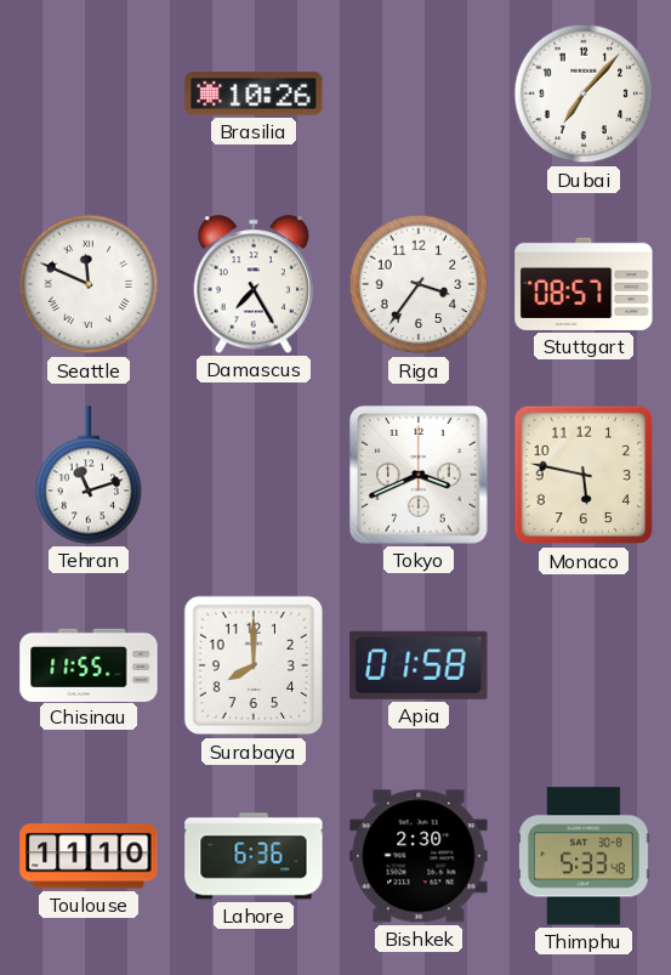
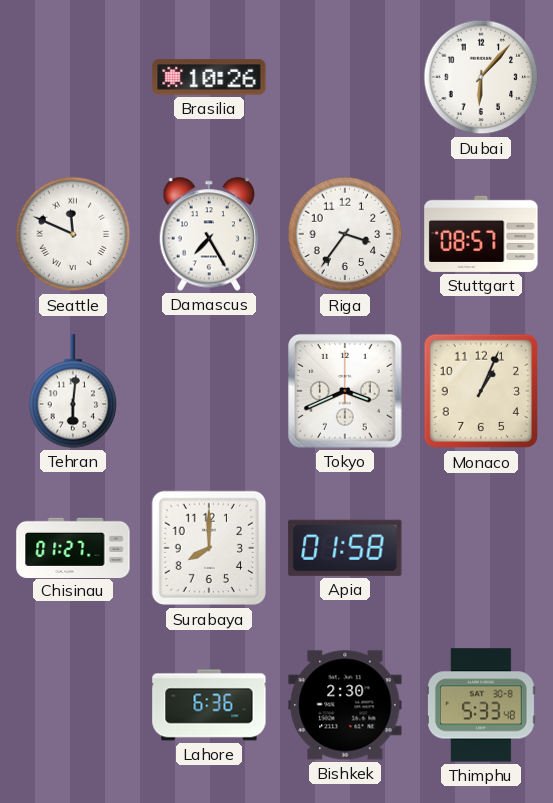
Dubai: 7:07 -> 6:07
Tehran: 11:12 -> 6:01
Monaco: 5:47 -> 1:04
Chisinau: 11:55 -> 01:27
Toulouse: 11:10 -> none
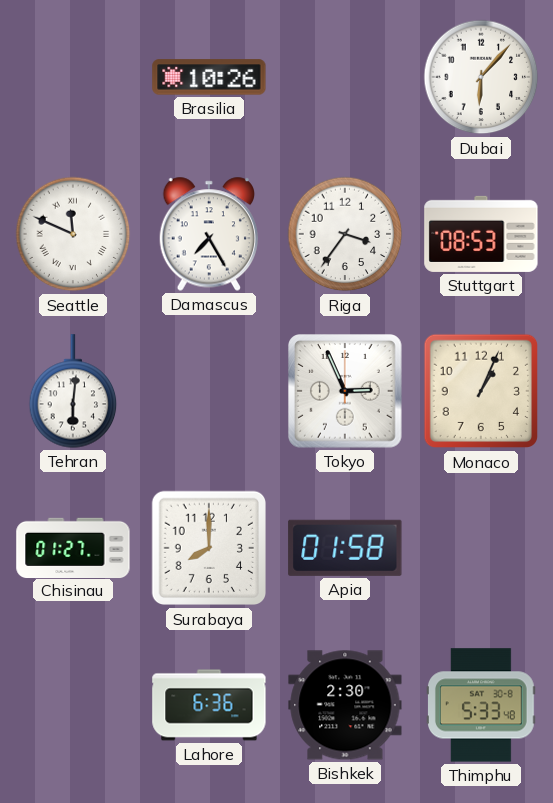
Stuttgart: 08:57 -> 08:53
Tokyo: 3:41 -> 2:56
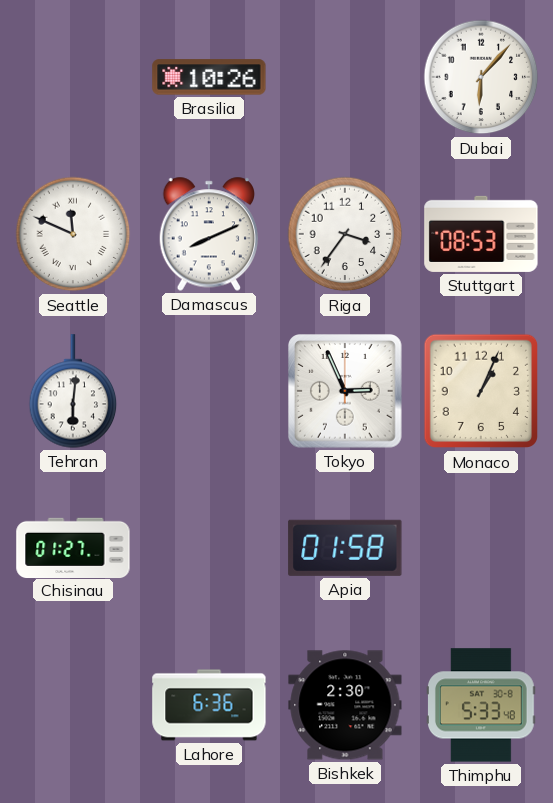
Damascus: 7:25 -> 8:11
Surabaya: 8:00 -> none
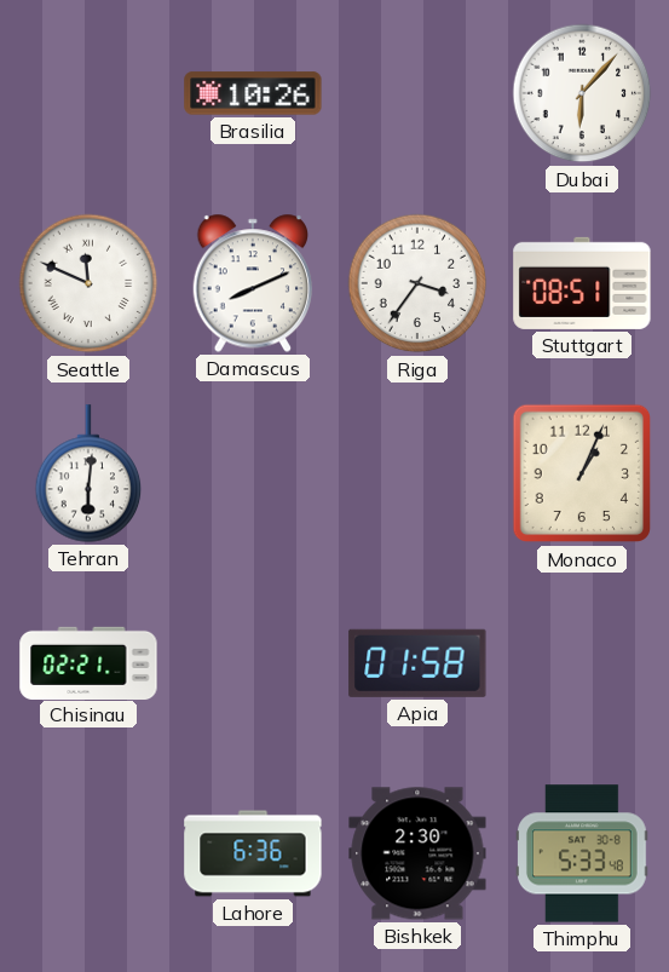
Stuttgart: 08:53 -> 08:51
Tokyo: 2:56 -> none
Chisinau: 01:27 -> 02:21
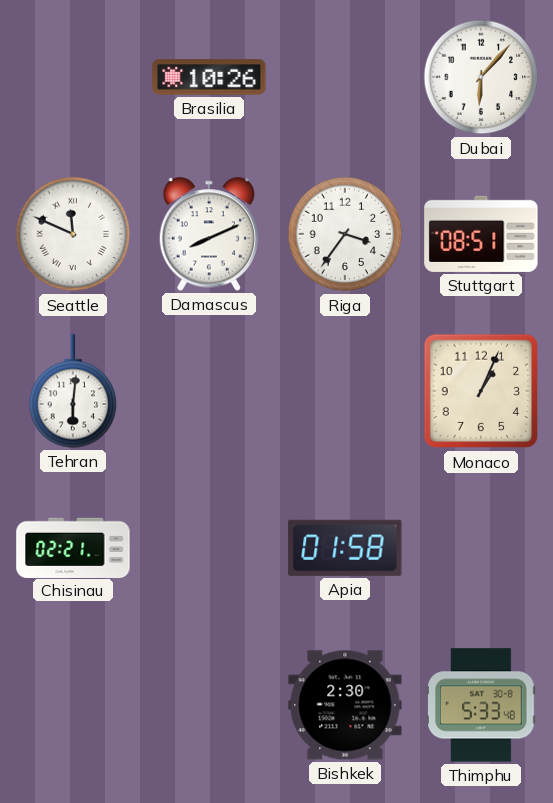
Lahore: 6:36 -> none
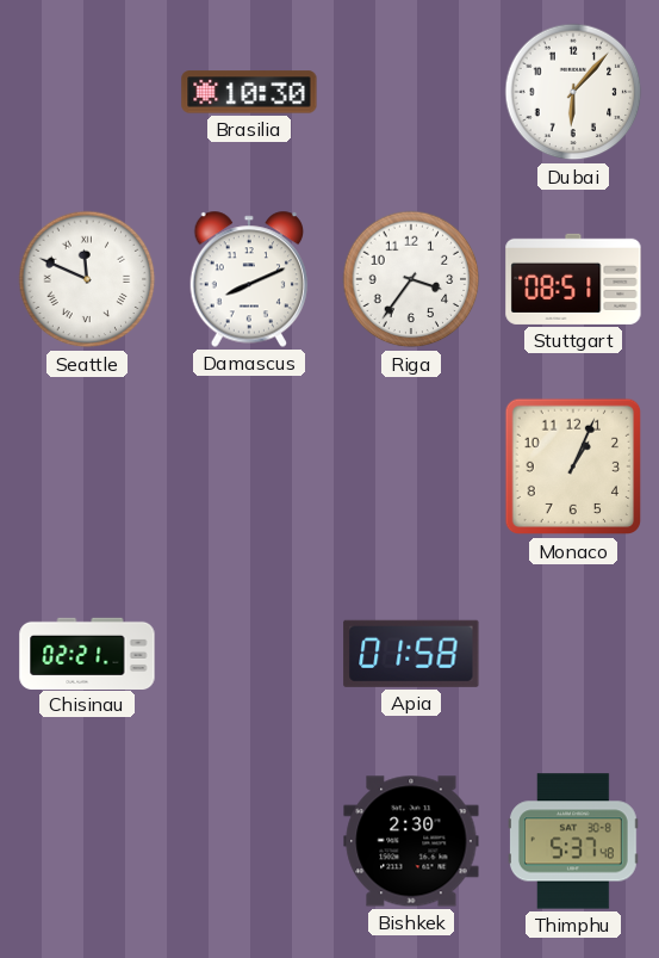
Brasilia: 10:26 -> 10:30
Tehran: 6:01 -> none
Thimphu: 5:33 -> 5:37
